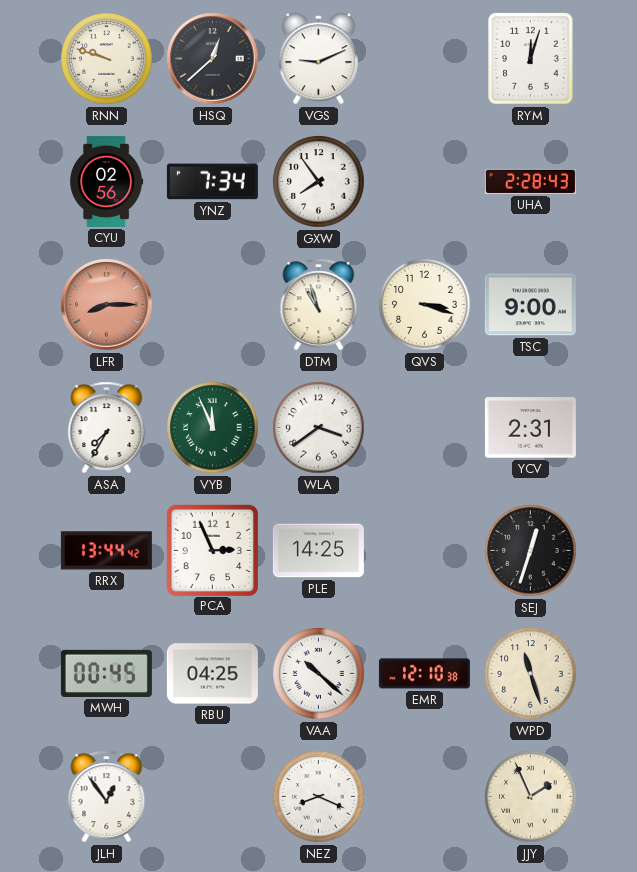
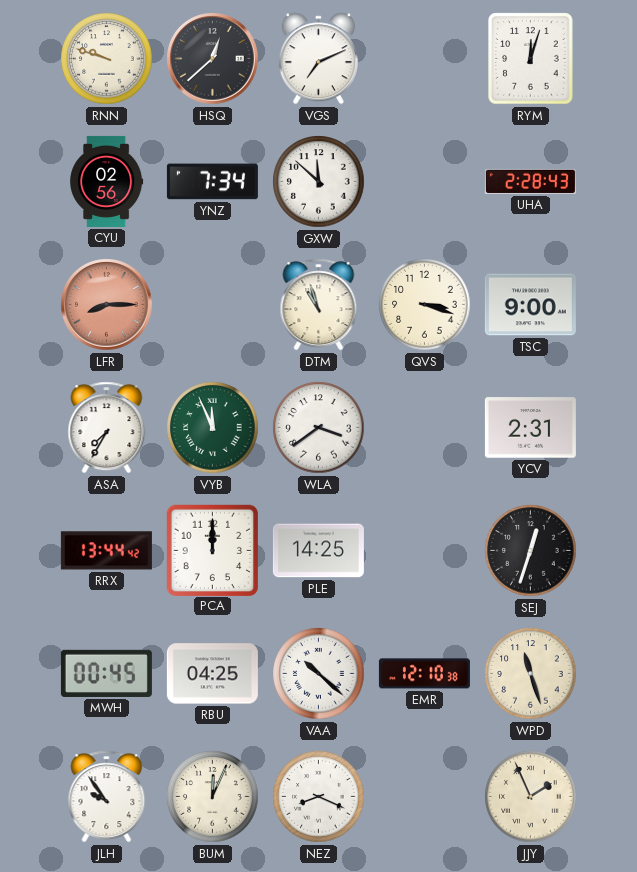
VGS: 9:11 -> 7:11
GXW: 7:54 -> 11:52
PCA: 2:56 -> 12:00
JLH: 12:54 -> 9:54
BUM: none -> 12:04
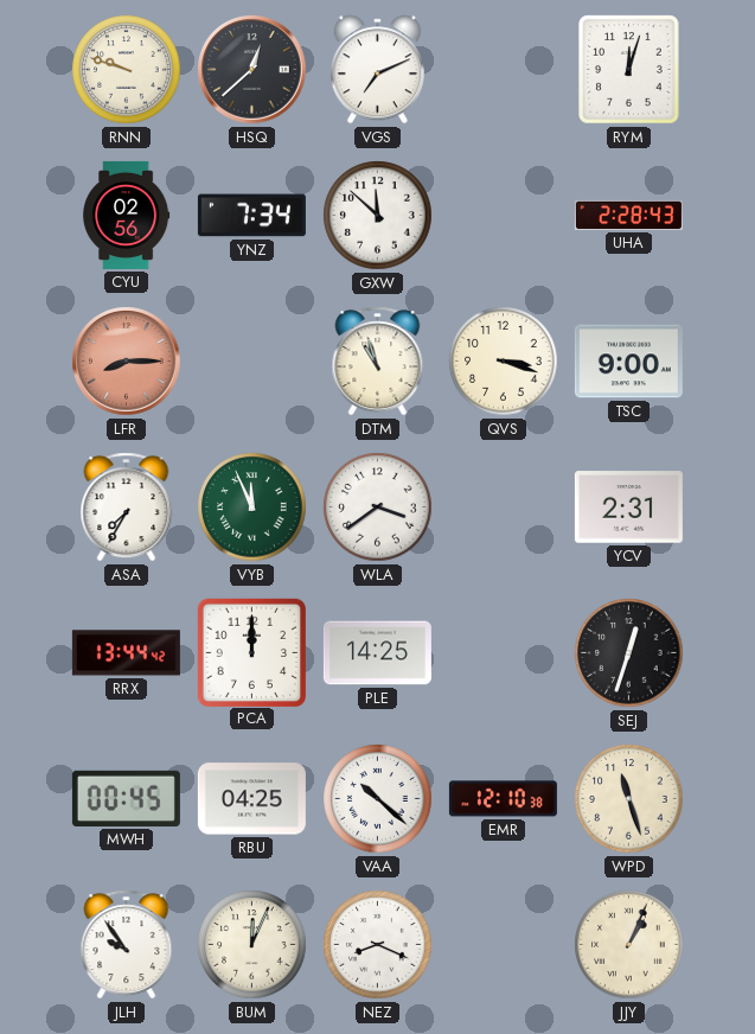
JJY: 1:56 -> 1:04
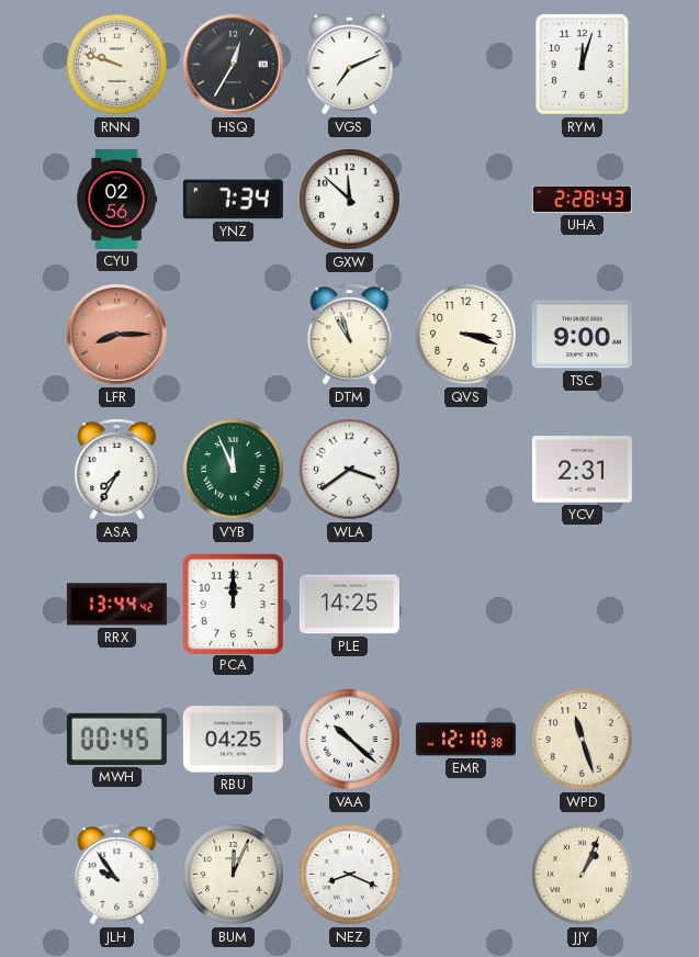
HSQ: 12:38 -> 12:35
SEJ: 12:33 -> none
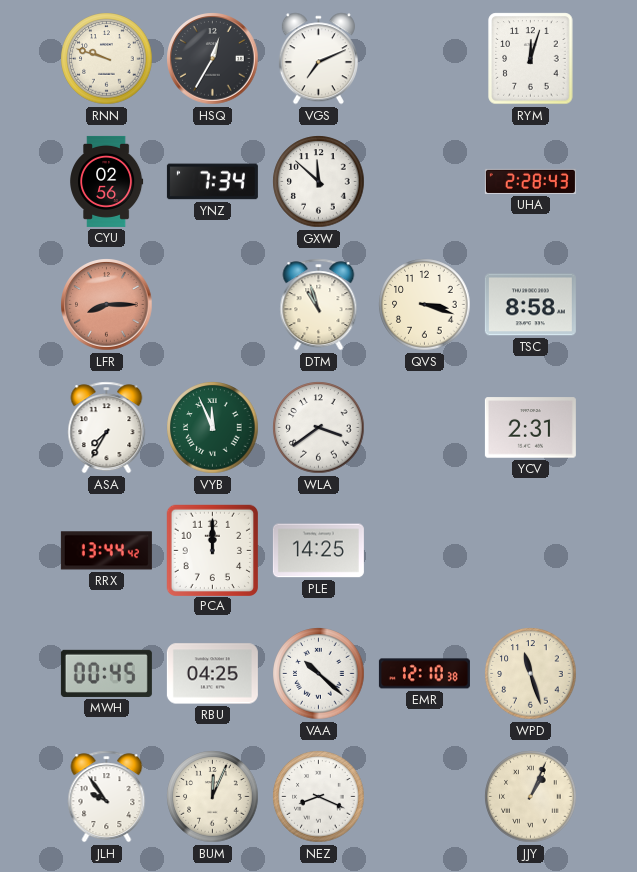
TSC: 9:00 -> 8:58
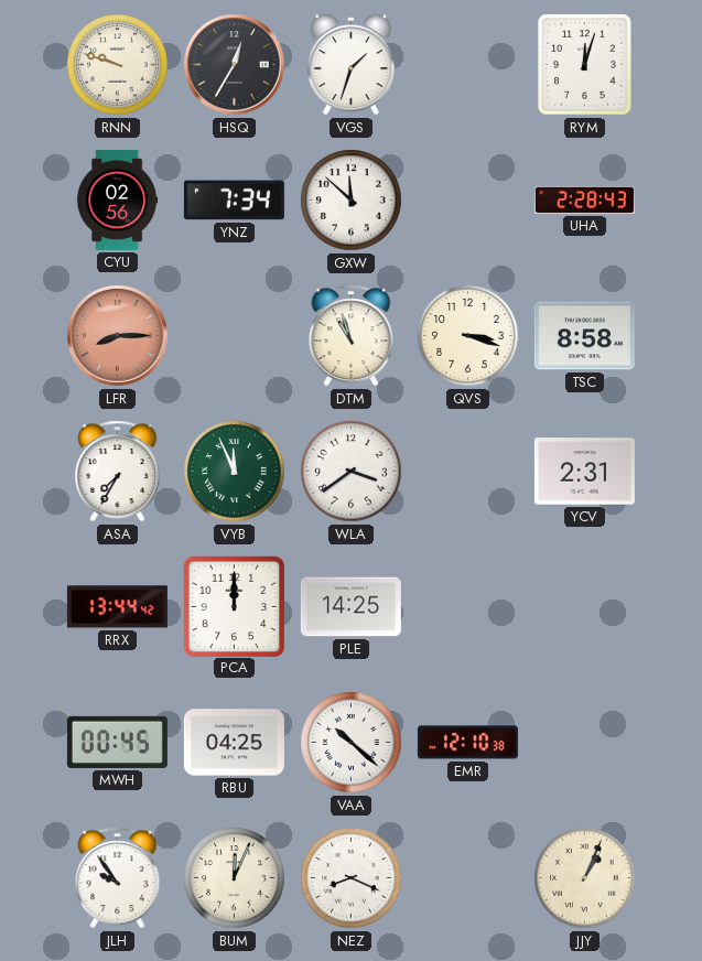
VGS: 7:11 -> 1:33
WPD: 11:27 -> none
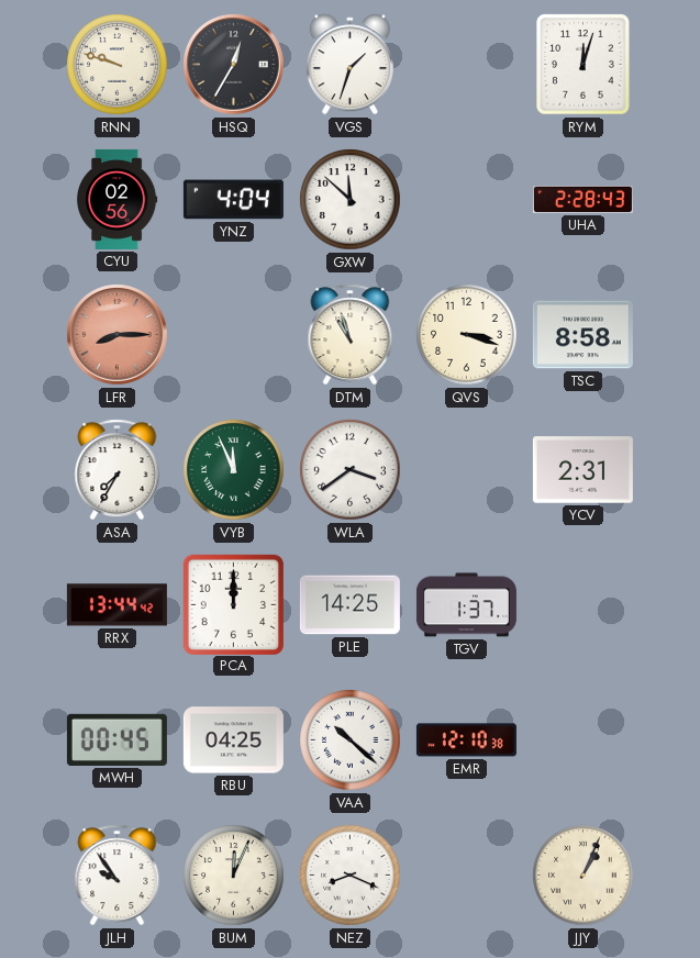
YNZ: 7:34 -> 4:04
TGV: none -> 1:37
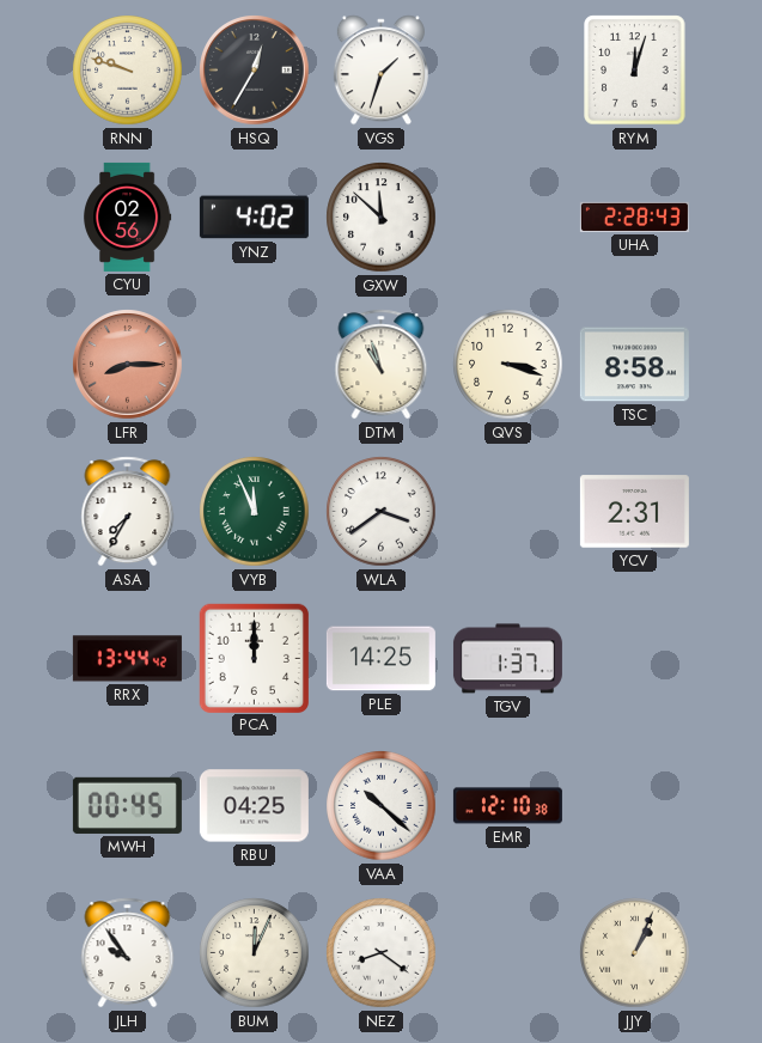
YNZ: 4:04 -> 4:02
NEZ: 8:19 -> 8:21
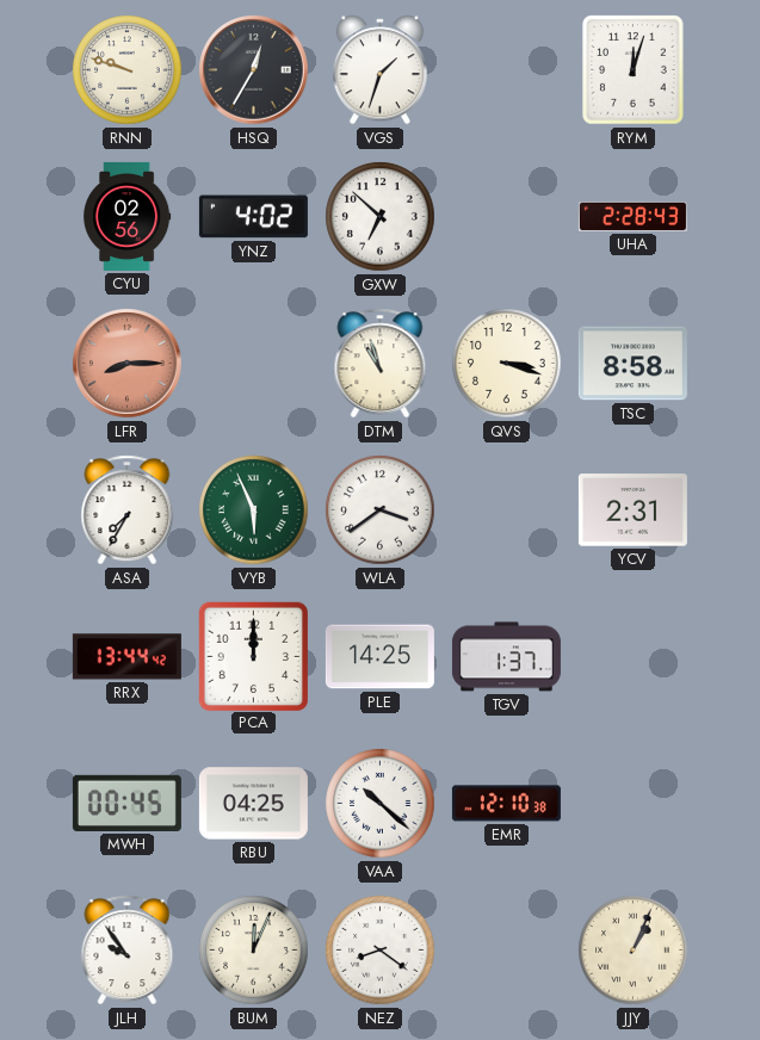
GXW: 11:52 -> 6:52
VYB: 11:56 -> 5:56
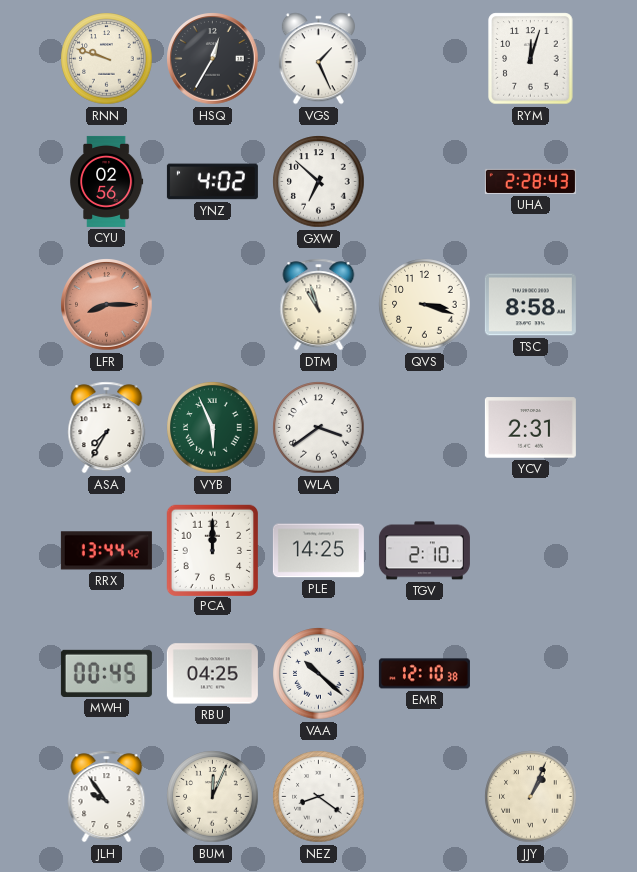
VGS: 1:33 -> 1:26
TGV: 1:37 -> 2:10
